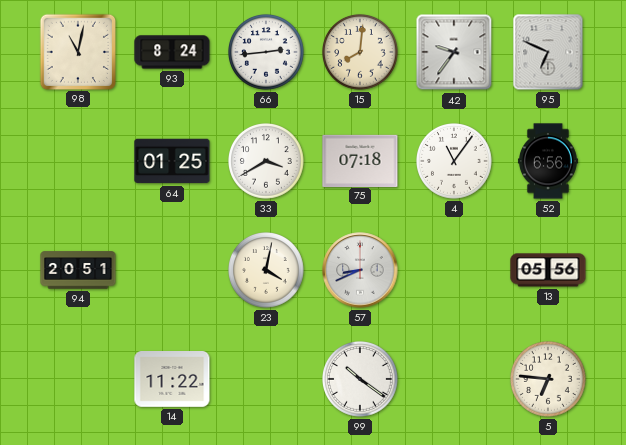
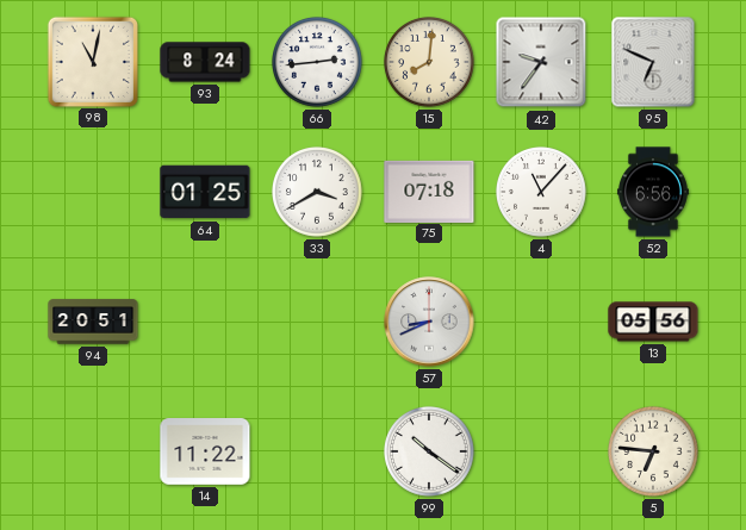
4: 11:06 -> 11:07
23: 4:02 -> none
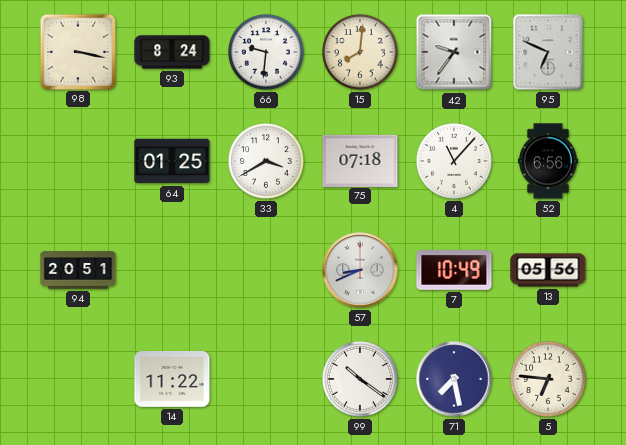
98: 11:02 -> 3:17
66: 2:44 -> 9:31
7: none -> 10:49
71: none -> 7:28
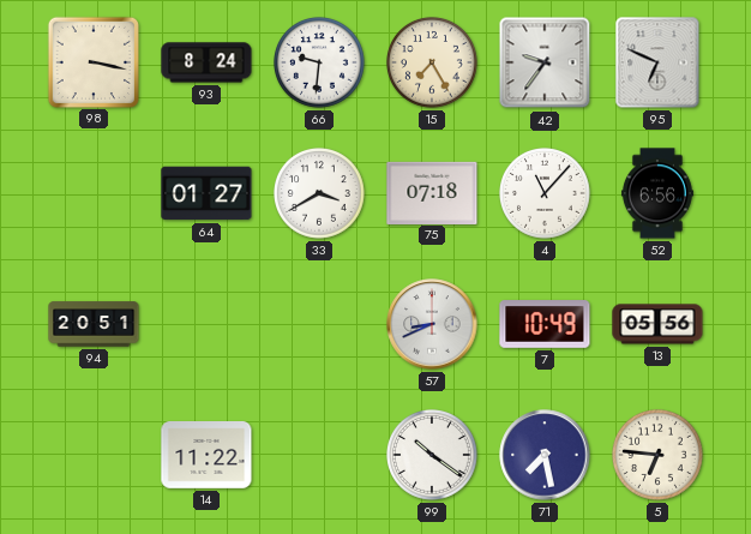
15: 8:01 -> 7:25
64: 01:25 -> 01:27
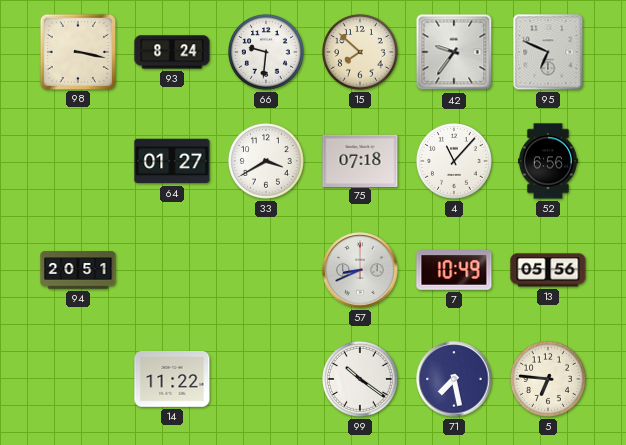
15: 7:25 -> 7:52
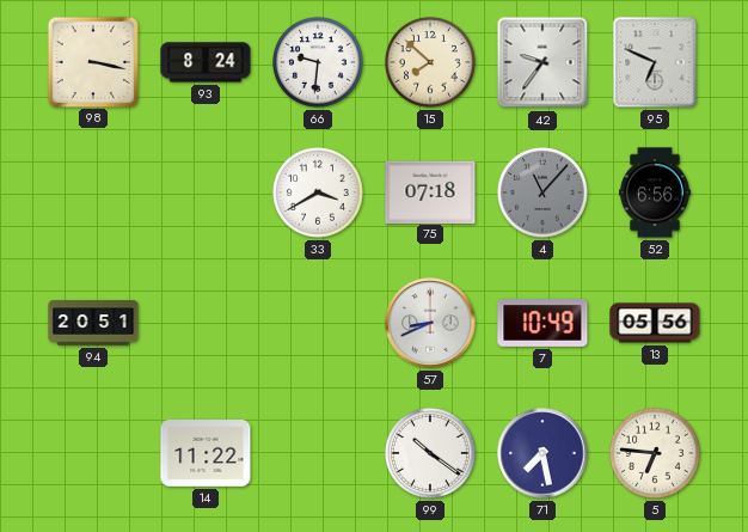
64: 01:27 -> none
4 dial: white -> grey
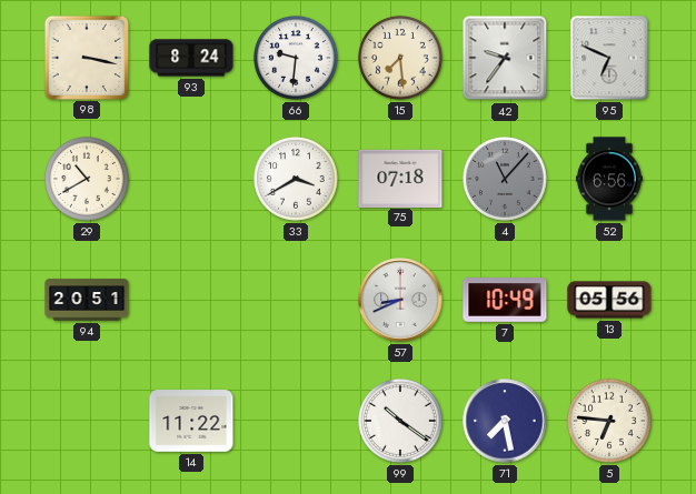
15: 7:52 -> 7:29
29: none -> 10:40
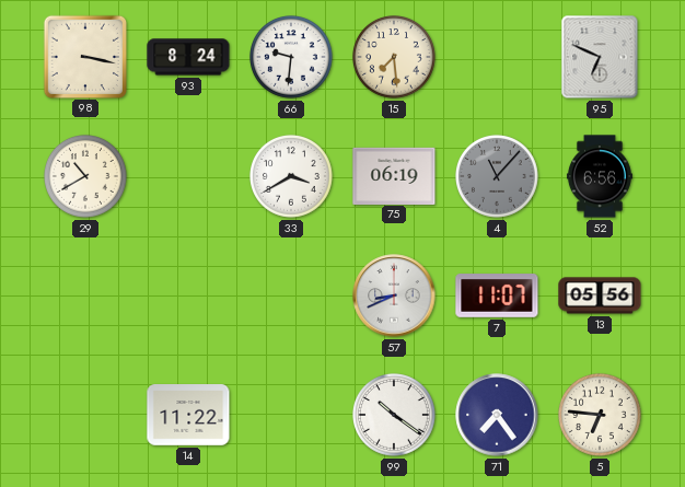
42: 9:36 -> none
75: 07:18 -> 06:19
94: 20:51 -> none
7: 10:49 -> 11:07
71: 7:28 -> 7:24
